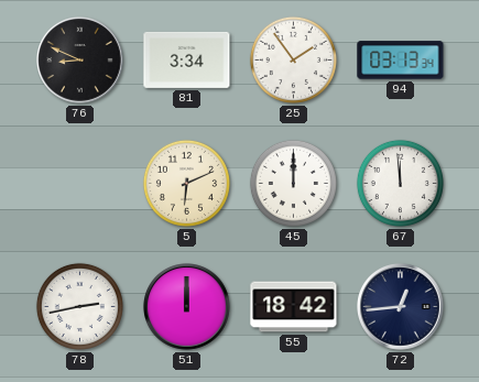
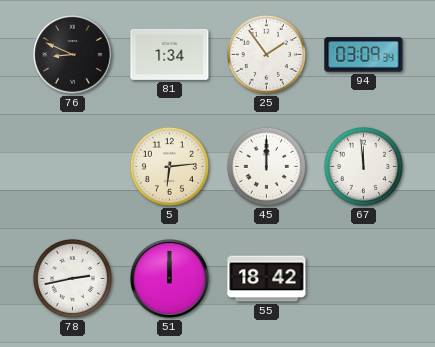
81: 3:34 -> 1:34
94: 03:13 -> 03:09
5: 6:11 -> 6:14
72: 12:44 -> none
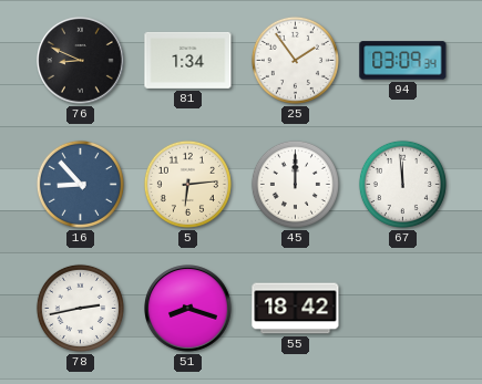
16: none -> 8:53
51: 12:00 -> 8:18
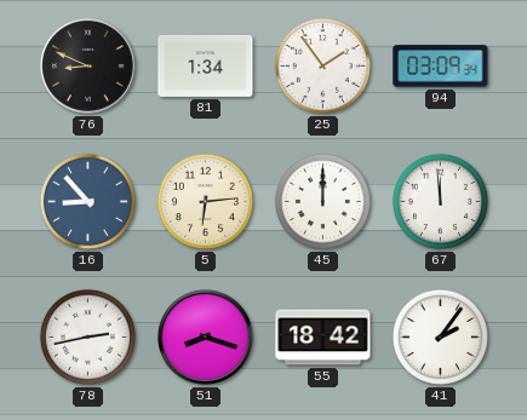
41: none -> 2:06
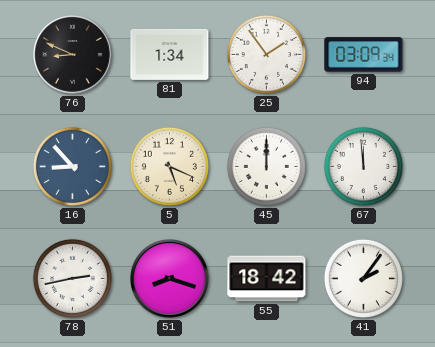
5: 6:14 -> 5:19
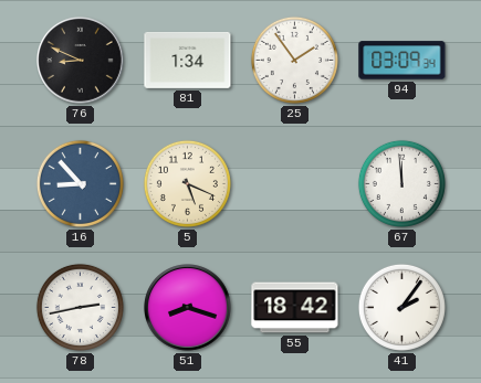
45: 12:00 -> none
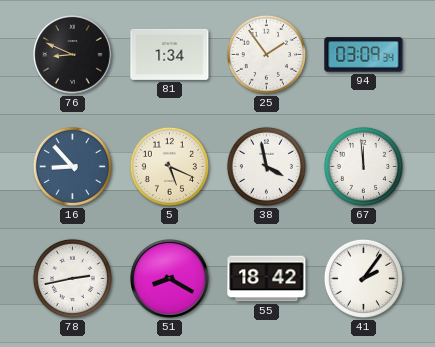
38: none -> 3:58
51: 8:18 -> 8:20
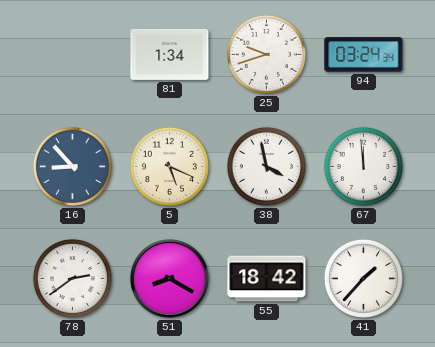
76: 8:49 -> none
25: 1:54 -> 9:42
94: 03:09 -> 03:24
78: 2:43 -> 2:39
41: 2:06 -> 1:37
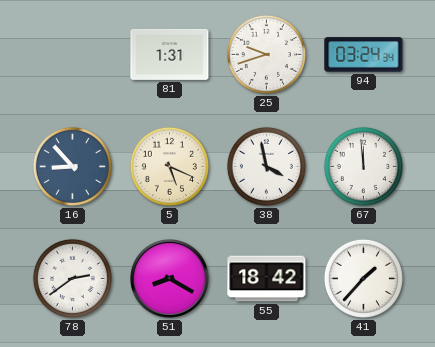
81: 1:34 -> 1:31
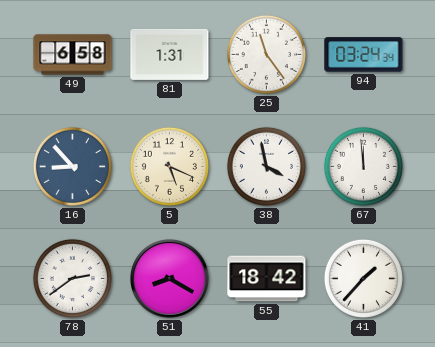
49: none -> 6:58
25: 9:42 -> 11:24
